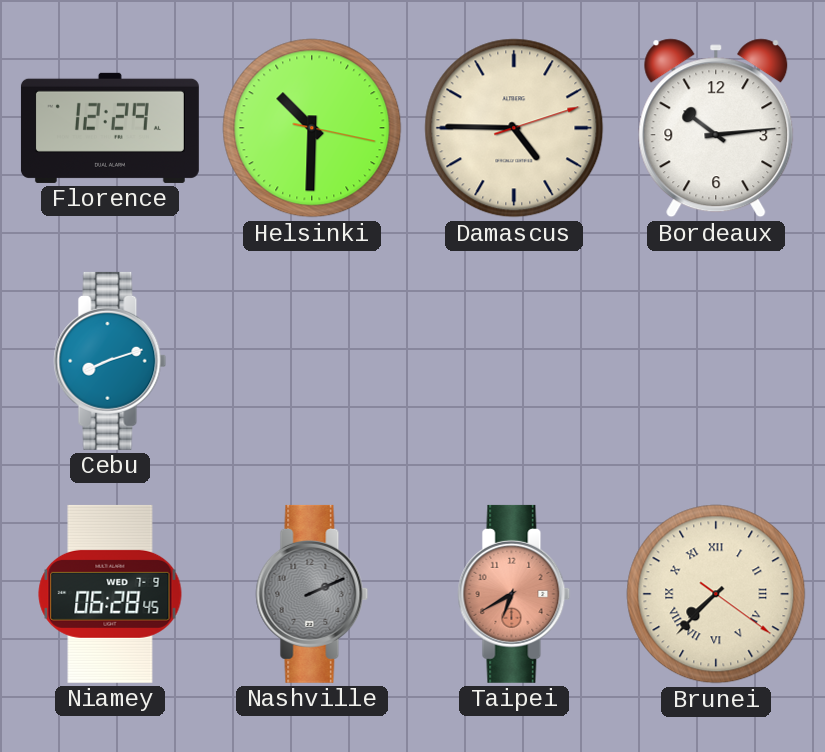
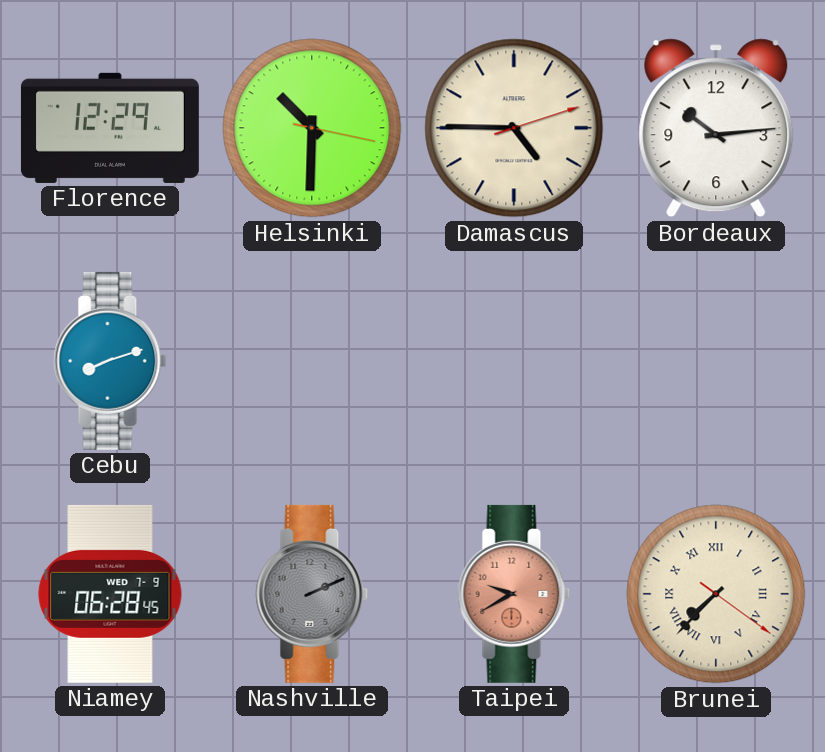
Taipei: 6:40 -> 9:40
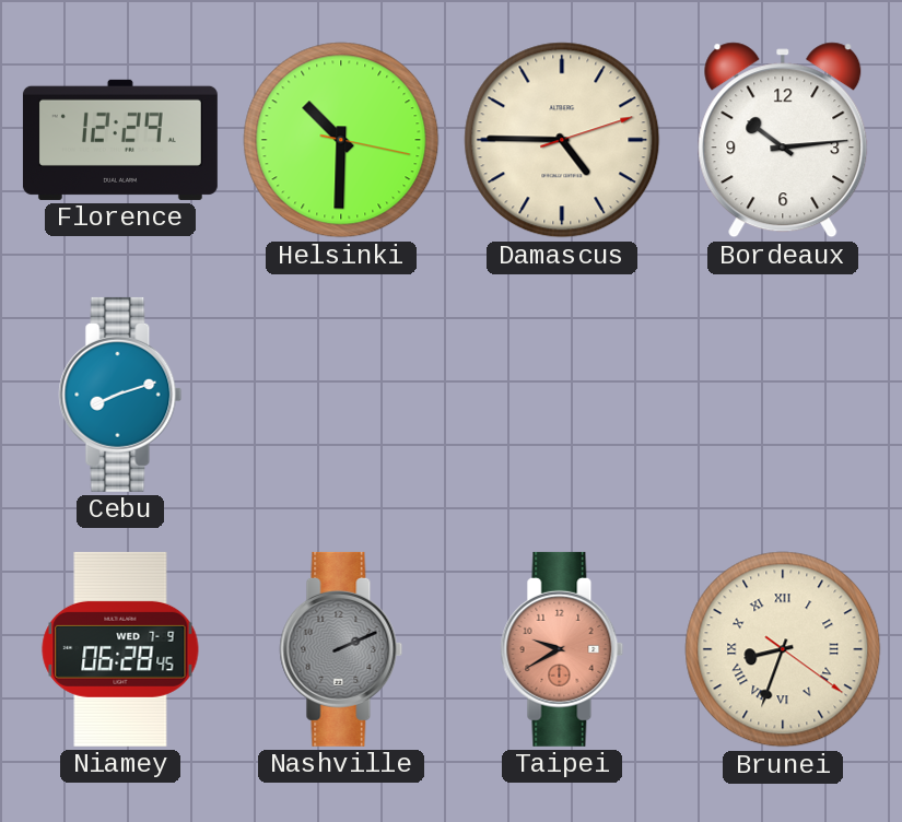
Brunei: 7:37 -> 8:33
